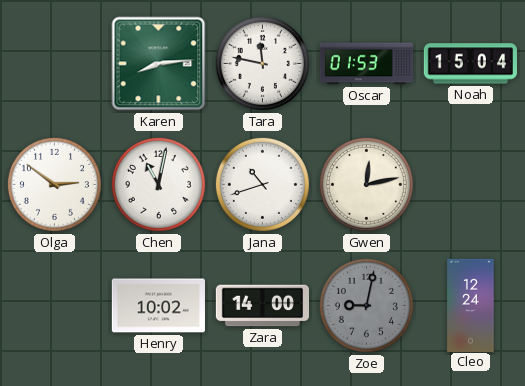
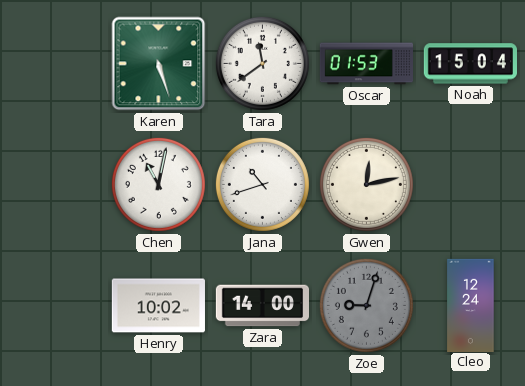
Karen: 8:14 -> 5:27
Tara: 11:47 -> 11:39
Olga: 2:51 -> none
Zoe: 9:02 -> 9:03
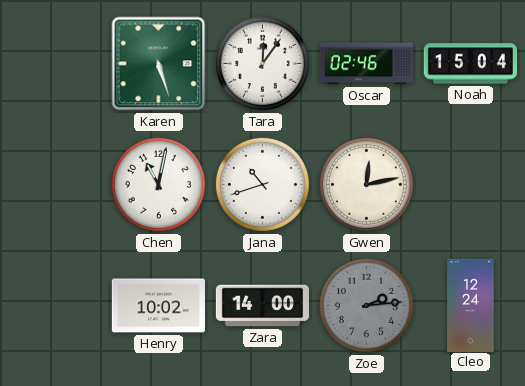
Tara: 11:39 -> 12:06
Oscar: 01:53 -> 02:46
Zoe: 9:03 -> 2:14
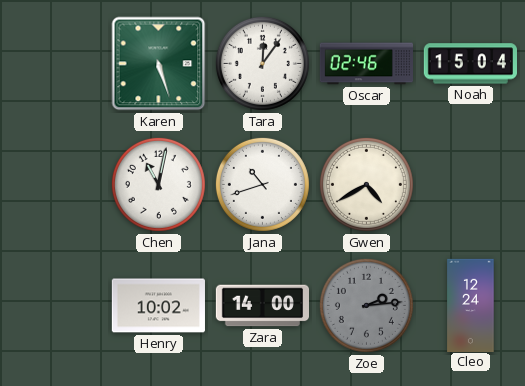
Gwen: 12:13 -> 4:40
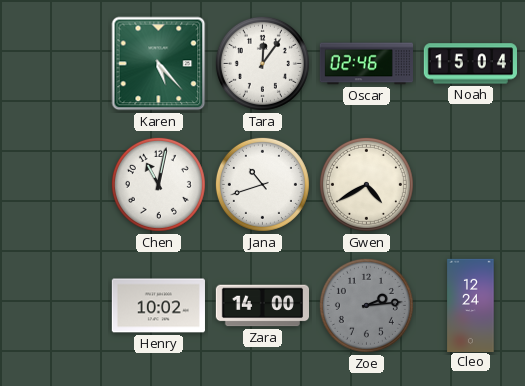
Karen: 5:27 -> 5:23
